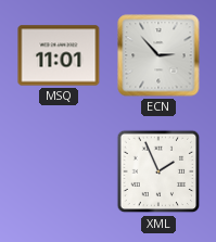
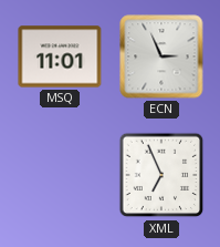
ECN: 2:53 -> 2:56
XML: 1:56 -> 6:56
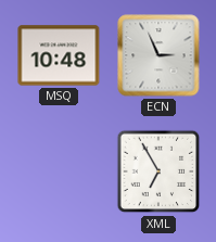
MSQ: 11:01 -> 10:48
XML: 6:56 -> 6:55
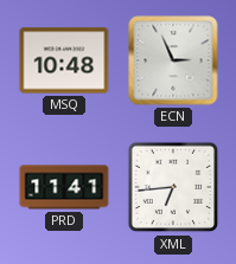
PRD: none -> 11:41
XML: 6:55 -> 6:44
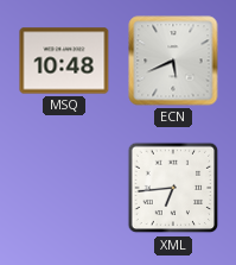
ECN: 2:56 -> 5:41
PRD: 11:41 -> none
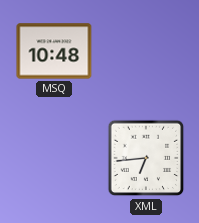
ECN: 5:41 -> none
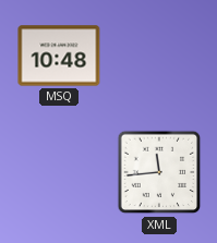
XML: 6:44 -> 11:44
